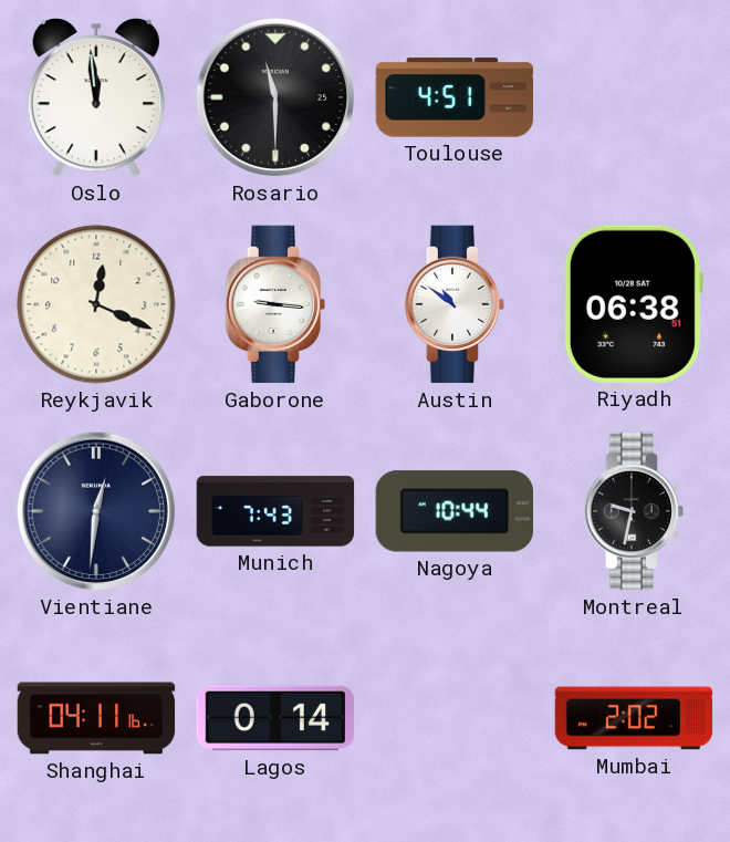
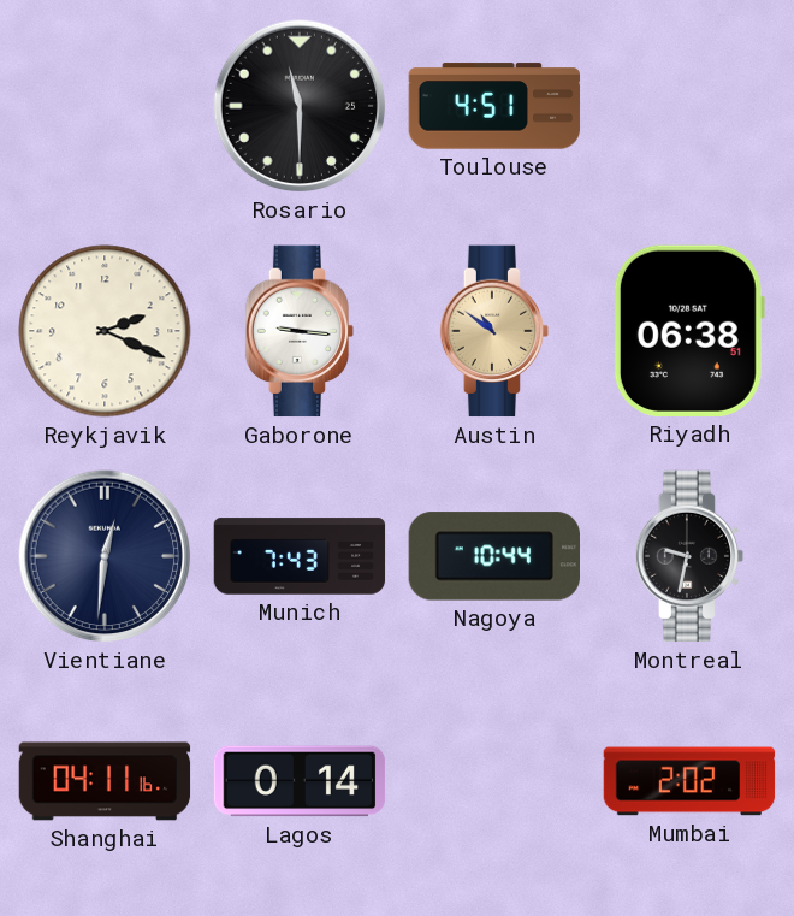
Oslo: 11:59 -> none
Reykjavik: 12:19 -> 2:19
Austin dial: white -> champagne
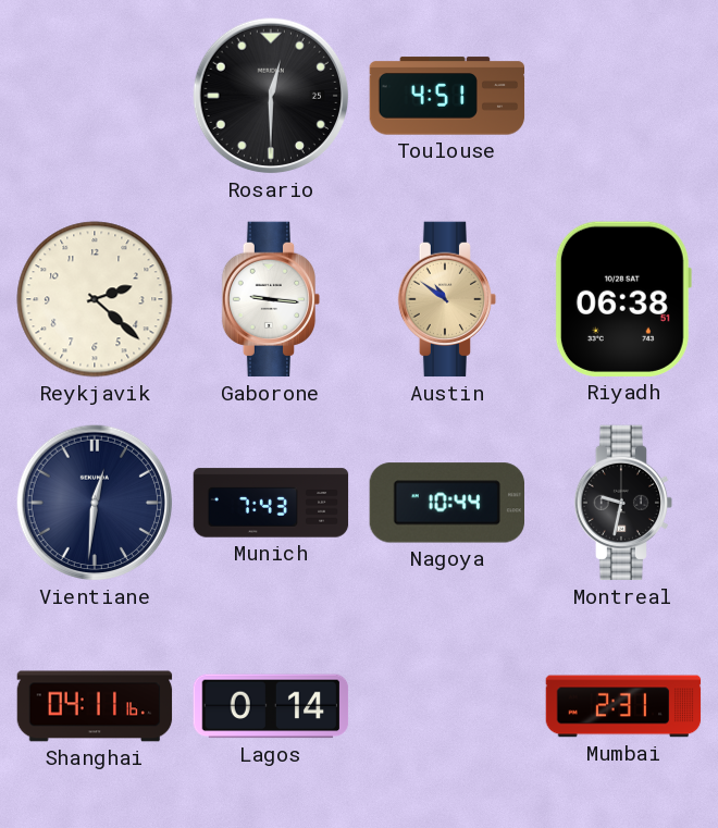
Rosario: 11:30 -> 12:30
Reykjavik: 2:19 -> 2:22
Mumbai: 2:02 -> 2:31
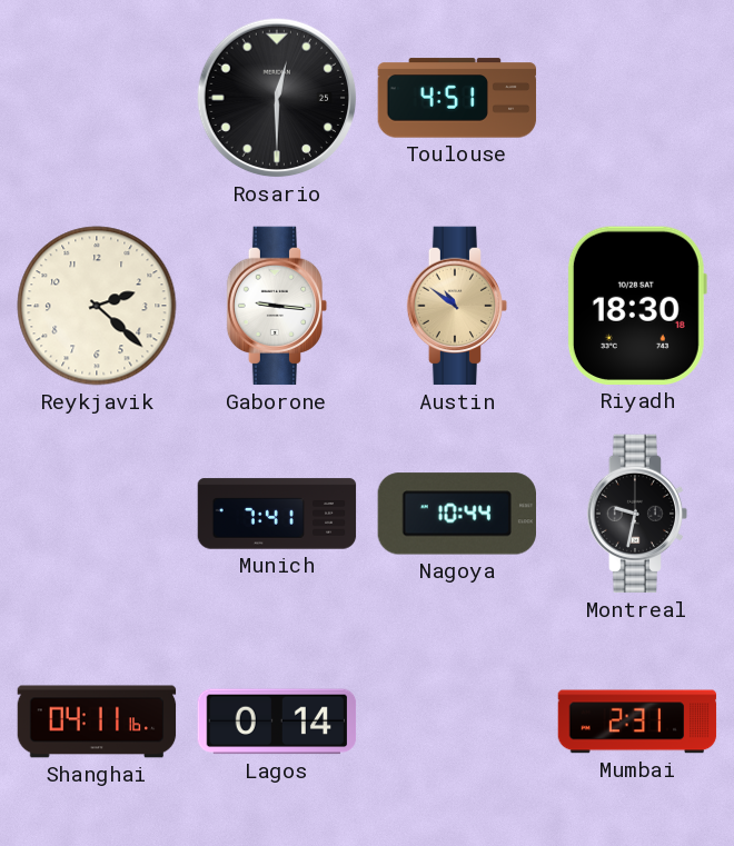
Riyadh: 06:38 -> 18:30
Vientiane: 12:31 -> none
Munich: 7:43 -> 7:41
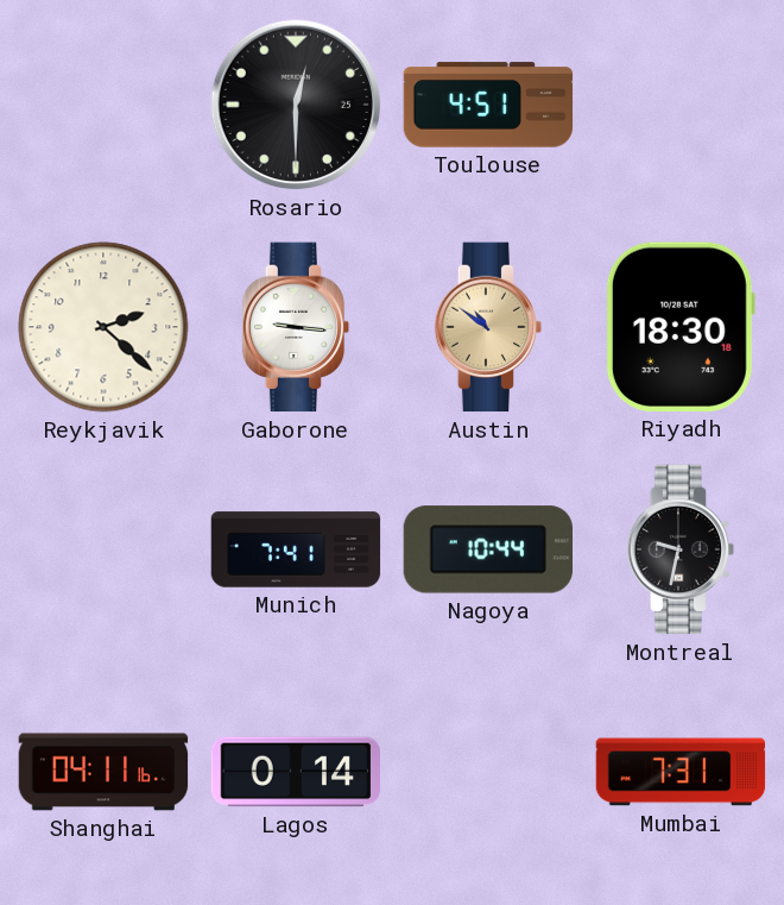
Mumbai: 2:31 -> 7:31
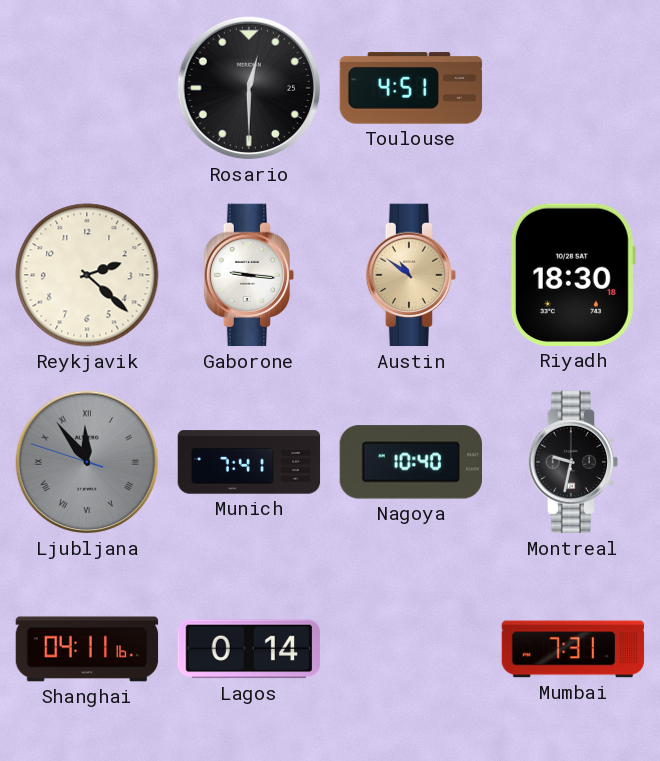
Ljubljana: none -> 11:53
Nagoya: 10:44 -> 10:40
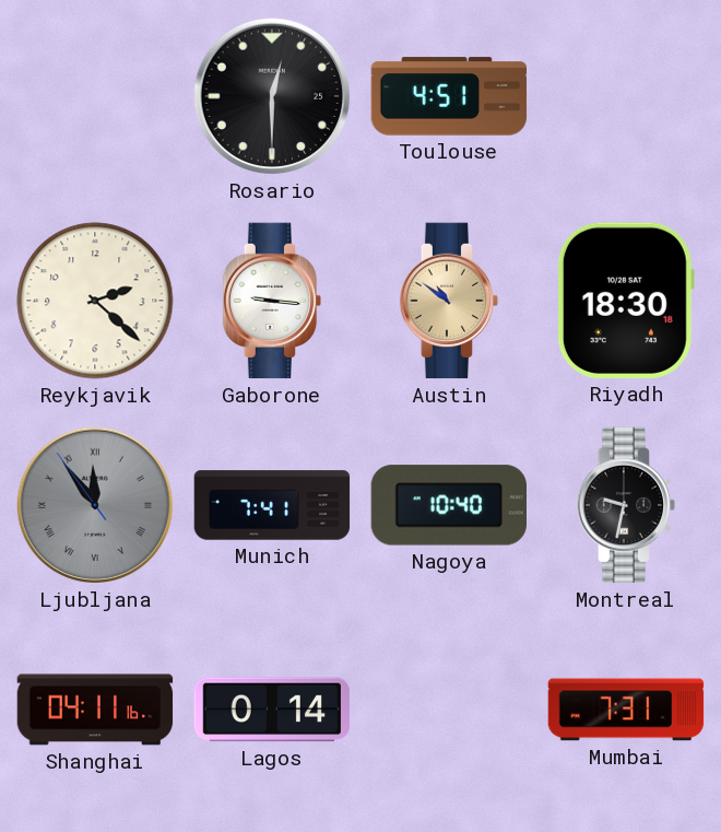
Ljubljana: 11:53:48 -> 11:53:54
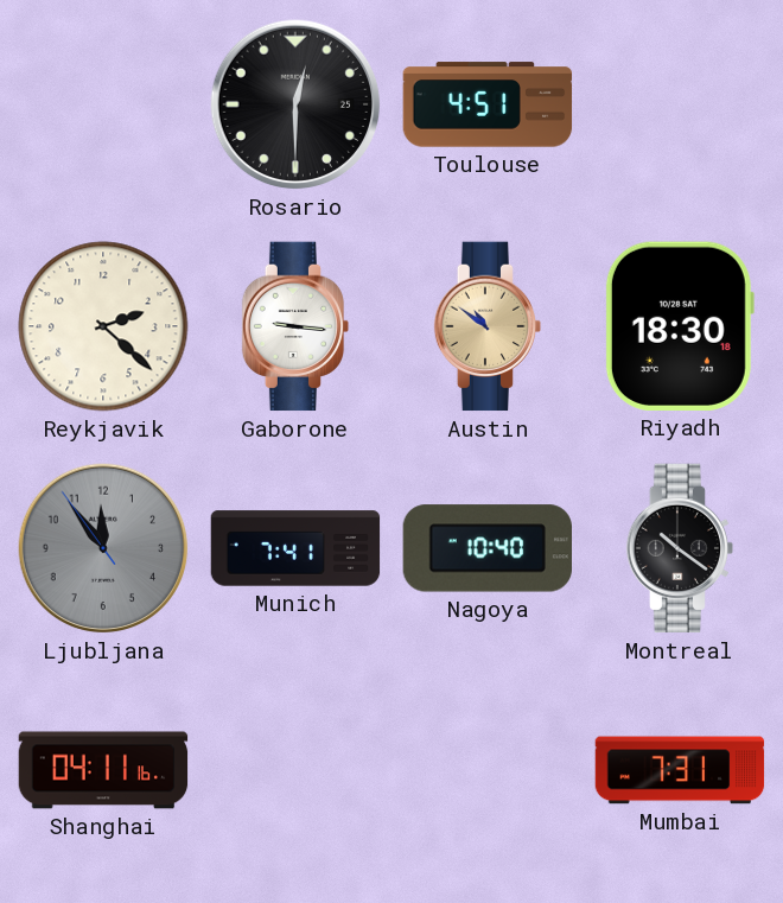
Ljubljana numerals: Roman -> Arabic
Montreal: 9:32 -> 10:21
Lagos: 0:14 -> none
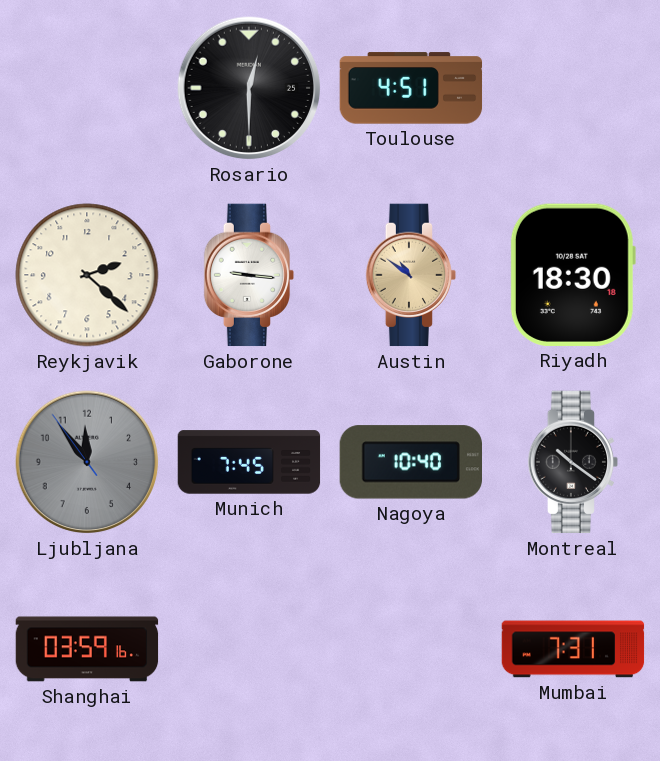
Munich: 7:41 -> 7:45
Shanghai: 04:11 -> 03:59
